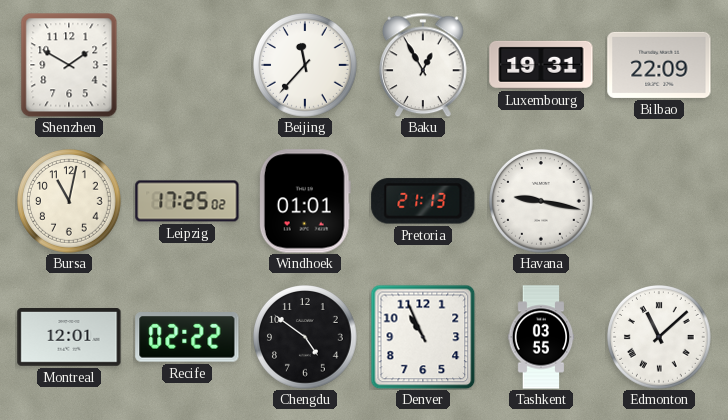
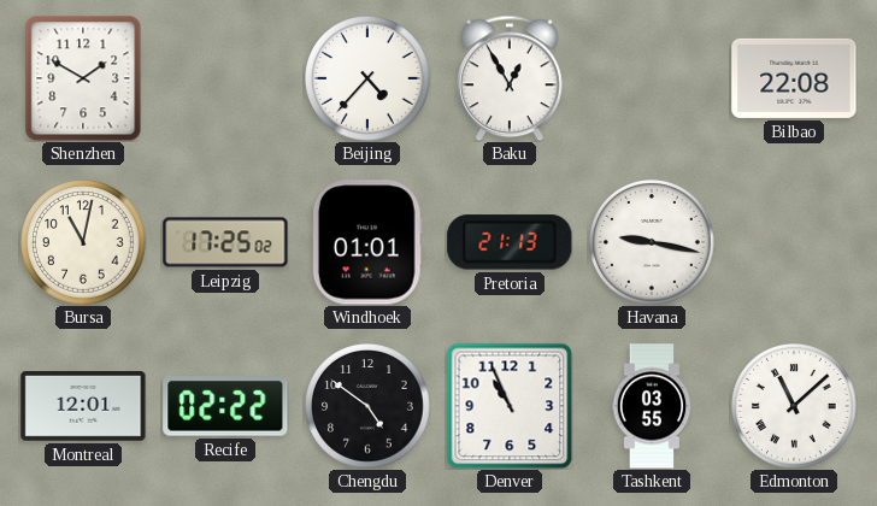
Beijing: 11:37 -> 4:37
Luxembourg: 19:31 -> none
Bilbao: 22:09 -> 22:08
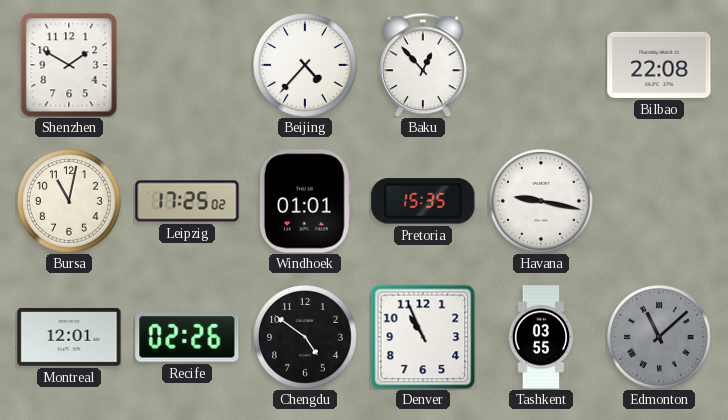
Baku: 12:55 -> 12:53
Pretoria: 21:13 -> 15:35
Recife: 02:22 -> 02:26
Edmonton dial: white -> grey
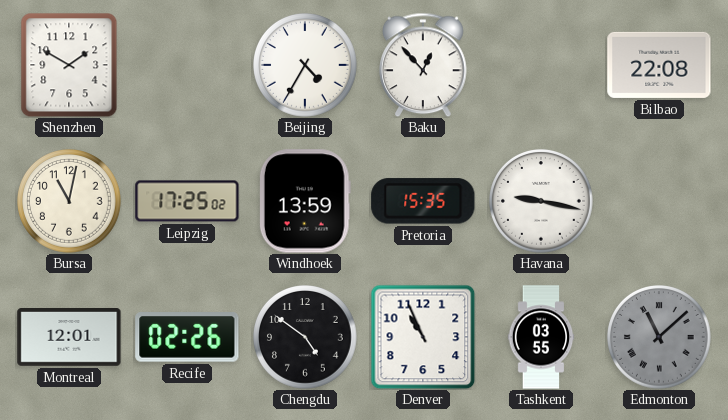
Beijing: 4:37 -> 4:35
Windhoek: 01:01 -> 13:59
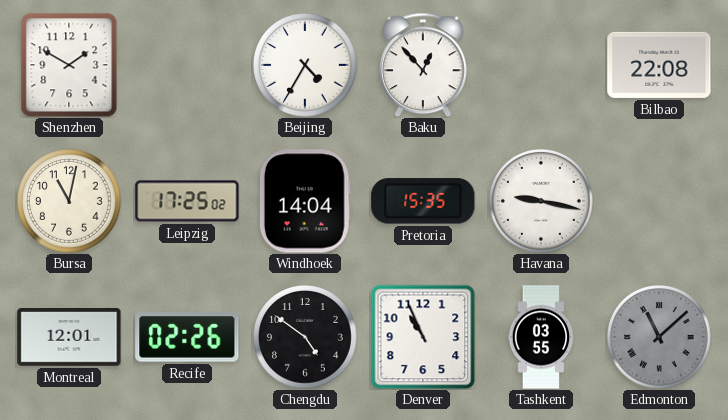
Windhoek: 13:59 -> 14:04
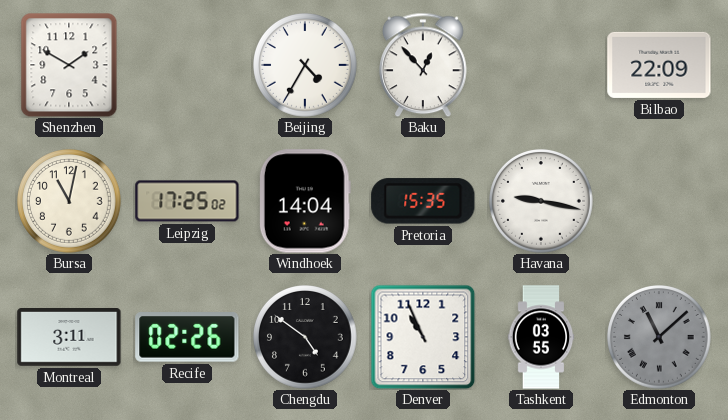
Bilbao: 22:08 -> 22:09
Montreal: 12:01 -> 3:11
